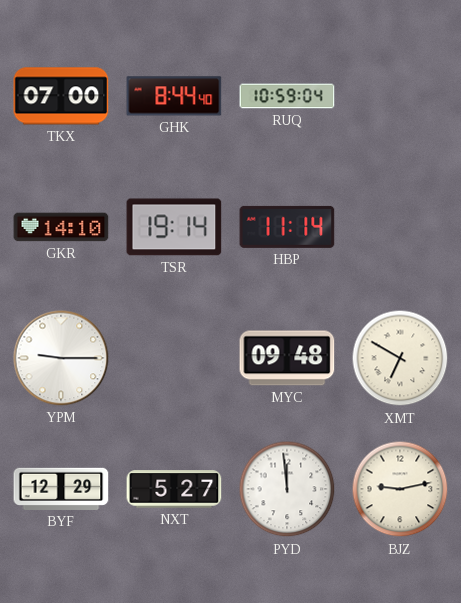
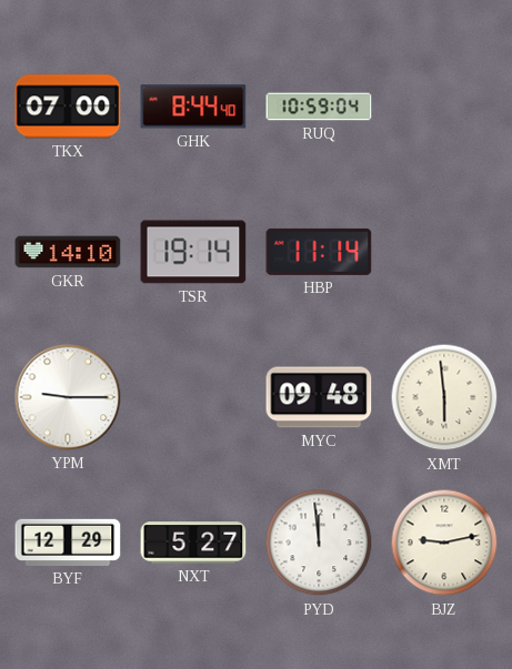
XMT: 6:50 -> 5:59
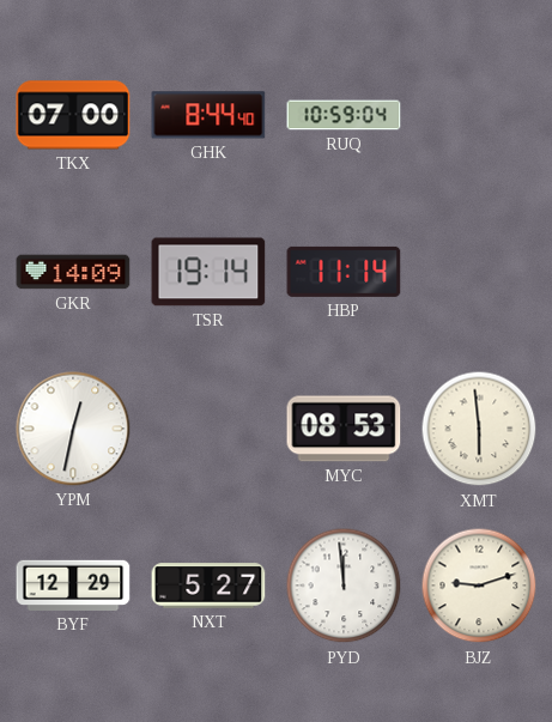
GKR: 14:10 -> 14:09
YPM: 9:15 -> 12:32
MYC: 09:48 -> 08:53
BJZ: 9:13 -> 9:12
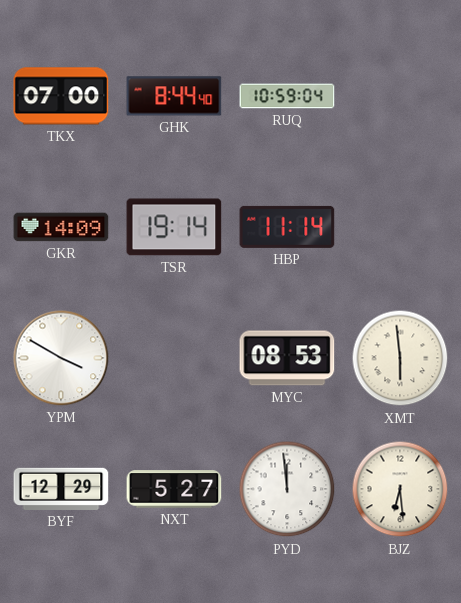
YPM: 12:32 -> 3:50
BJZ: 9:12 -> 6:29
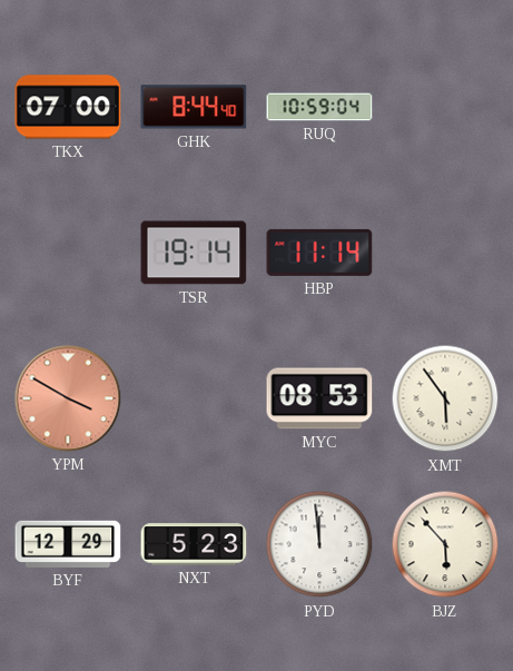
GKR: 14:09 -> none
YPM dial: white -> salmon
XMT: 5:59 -> 5:54
NXT: 5:27 -> 5:23
BJZ: 6:29 -> 5:53
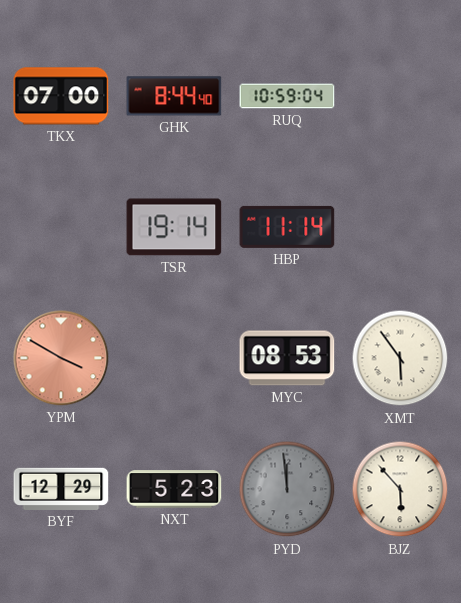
PYD dial: white -> grey
